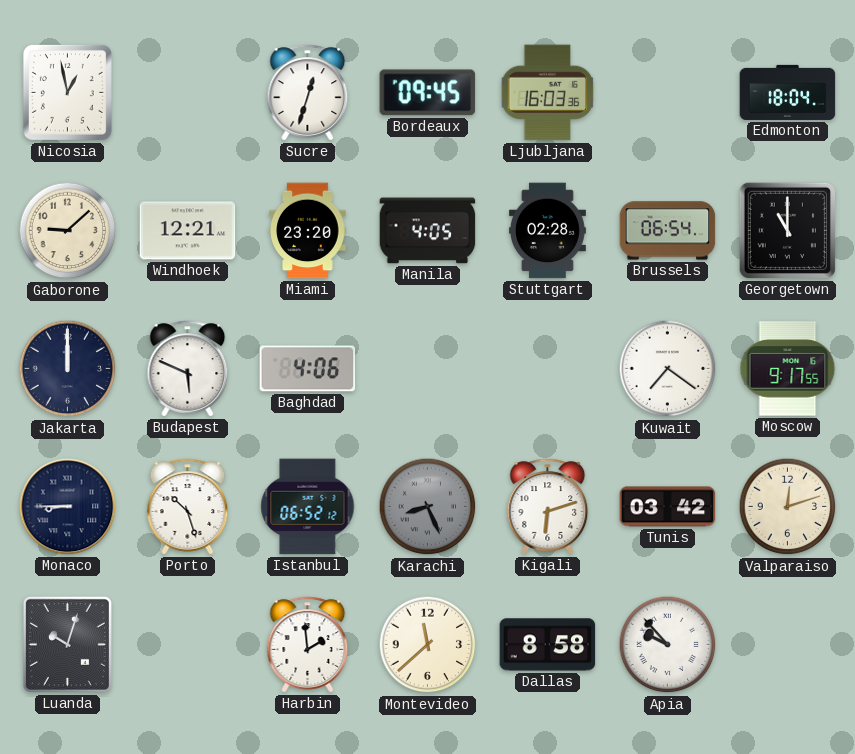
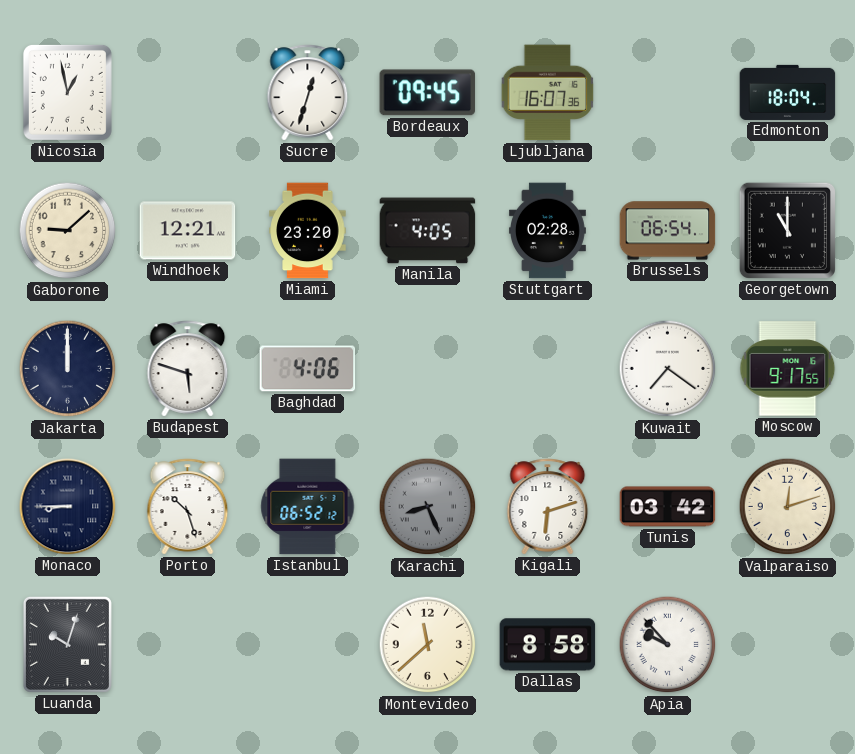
Ljubljana: 16:03 -> 16:07
Budapest: 5:49 -> 5:48
Harbin: 1:59 -> none
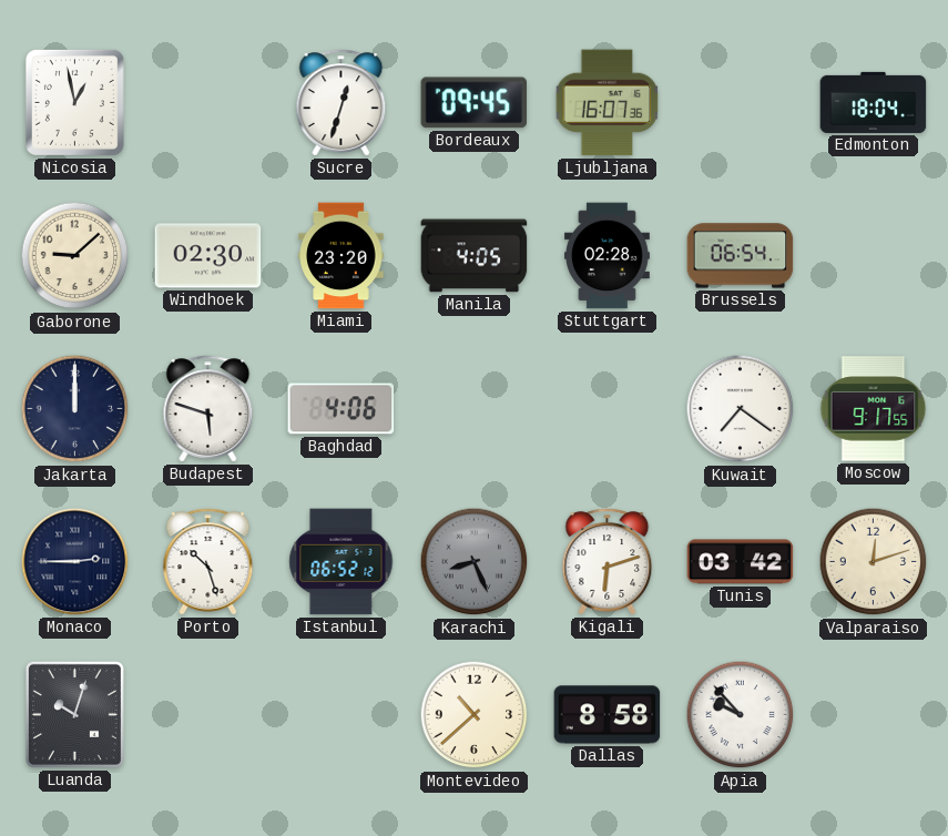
Windhoek: 12:21 -> 02:30
Georgetown: 11:00 -> none
Monaco: 8:45 -> 2:45
Montevideo: 11:38 -> 10:38
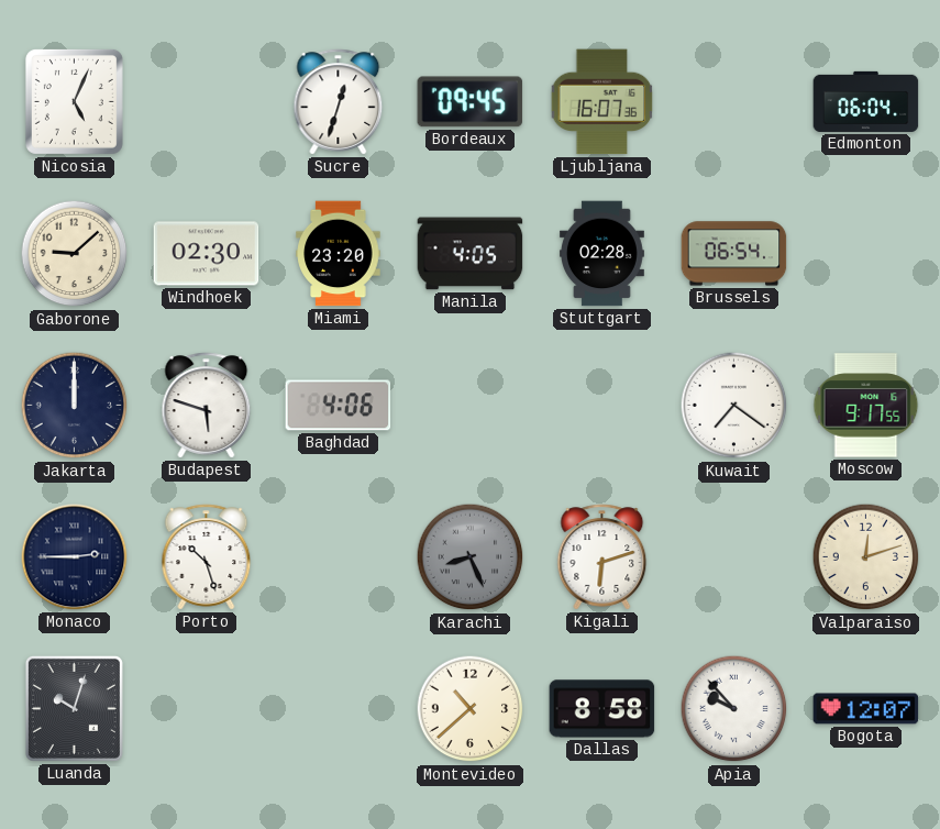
Nicosia: 12:58 -> 5:04
Edmonton: 18:04 -> 06:04
Istanbul: 06:52 -> none
Tunis: 03:42 -> none
Bogota: none -> 12:07
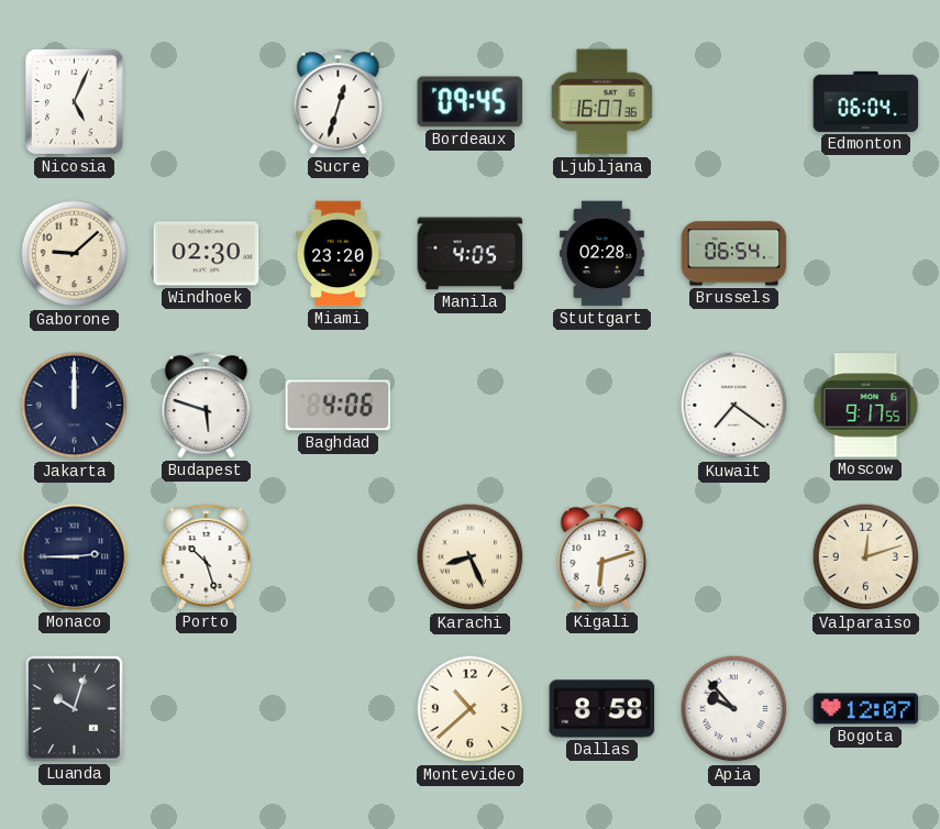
Karachi dial: grey -> cream
